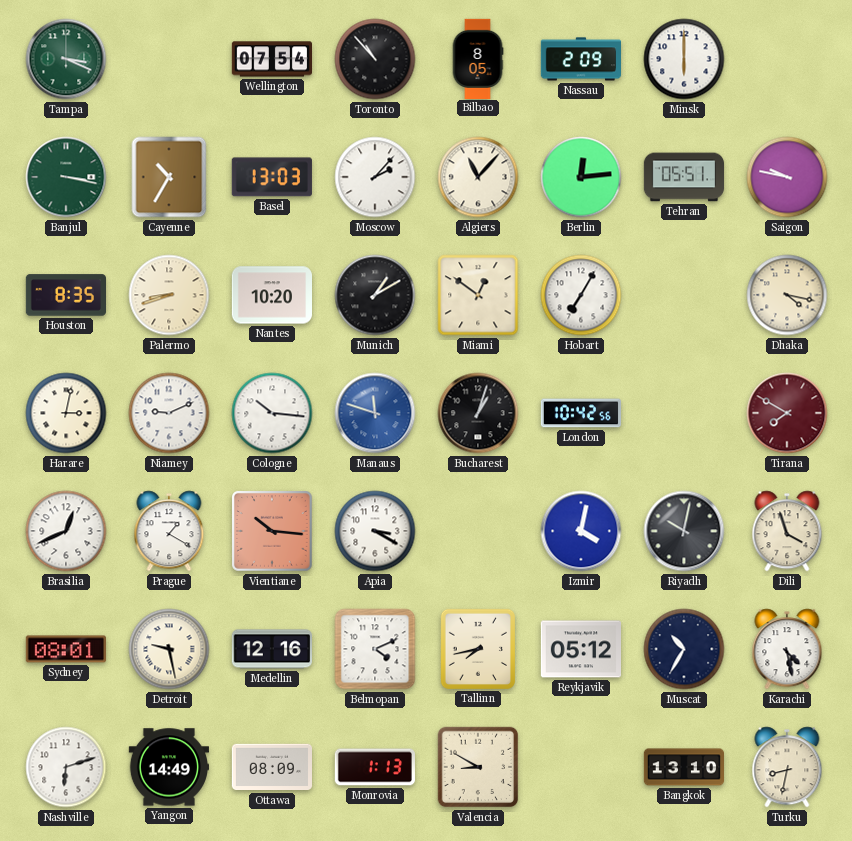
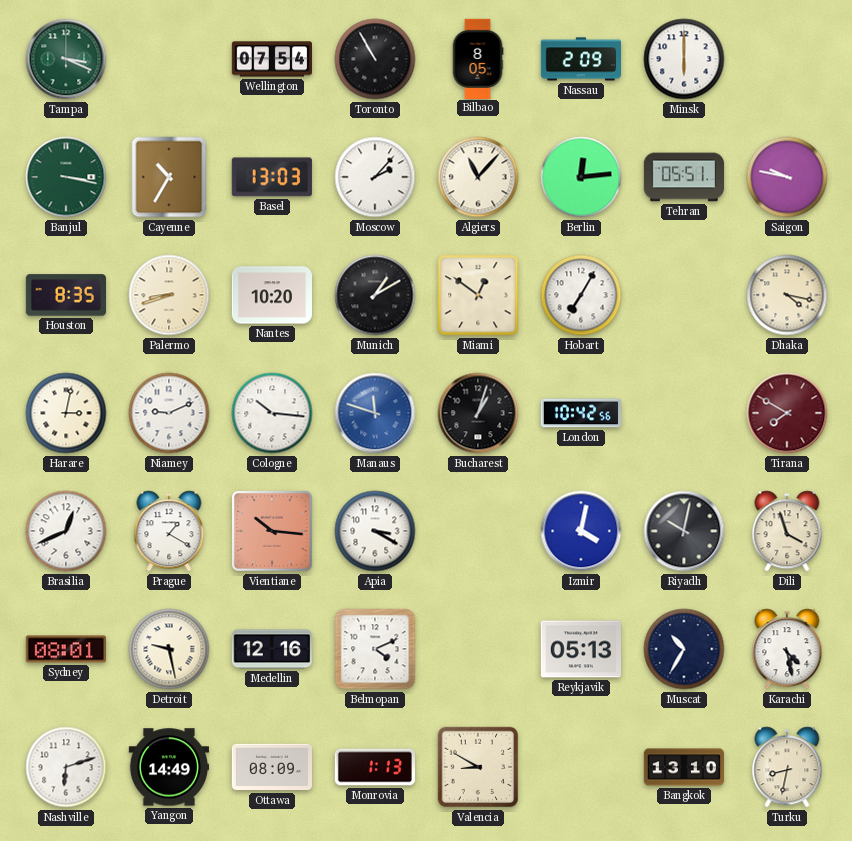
Toronto: 10:53 -> 10:55
Tallinn: 7:43 -> none
Reykjavik: 05:12 -> 05:13
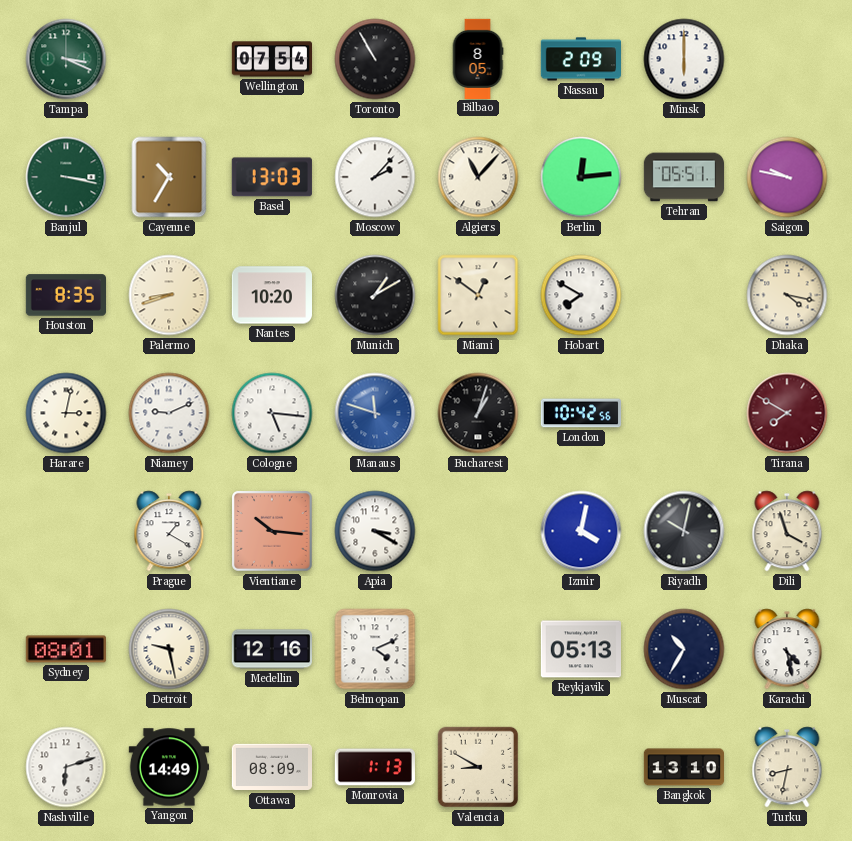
Hobart: 7:05 -> 7:50
Cologne: 10:16 -> 5:16
Brasilia: 12:41 -> none
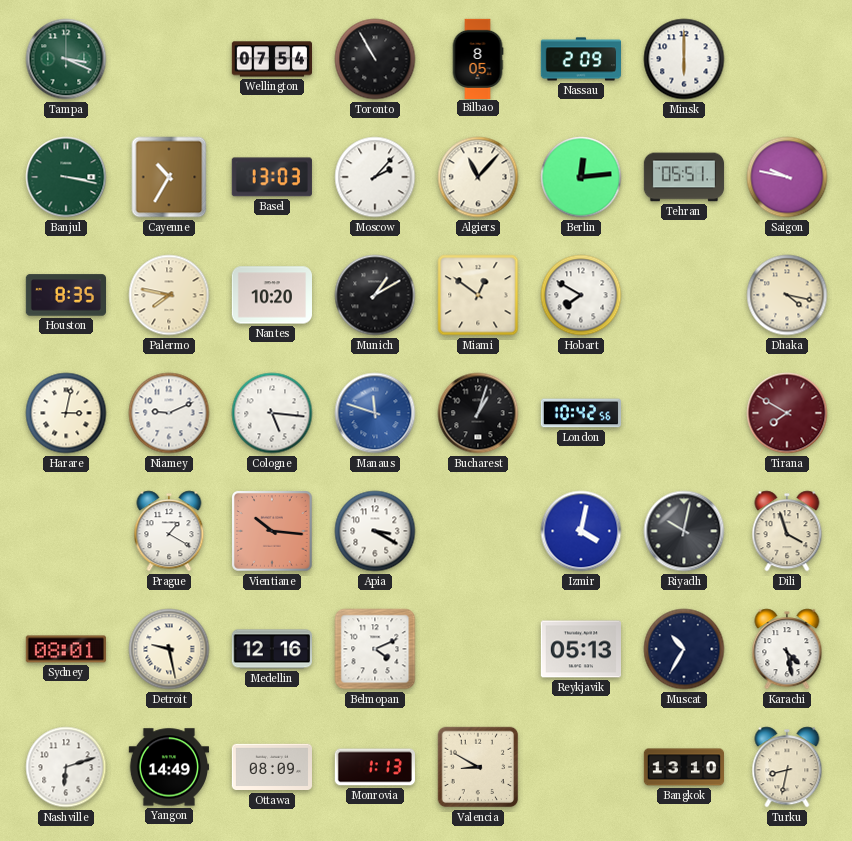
Palermo: 8:42 -> 7:47
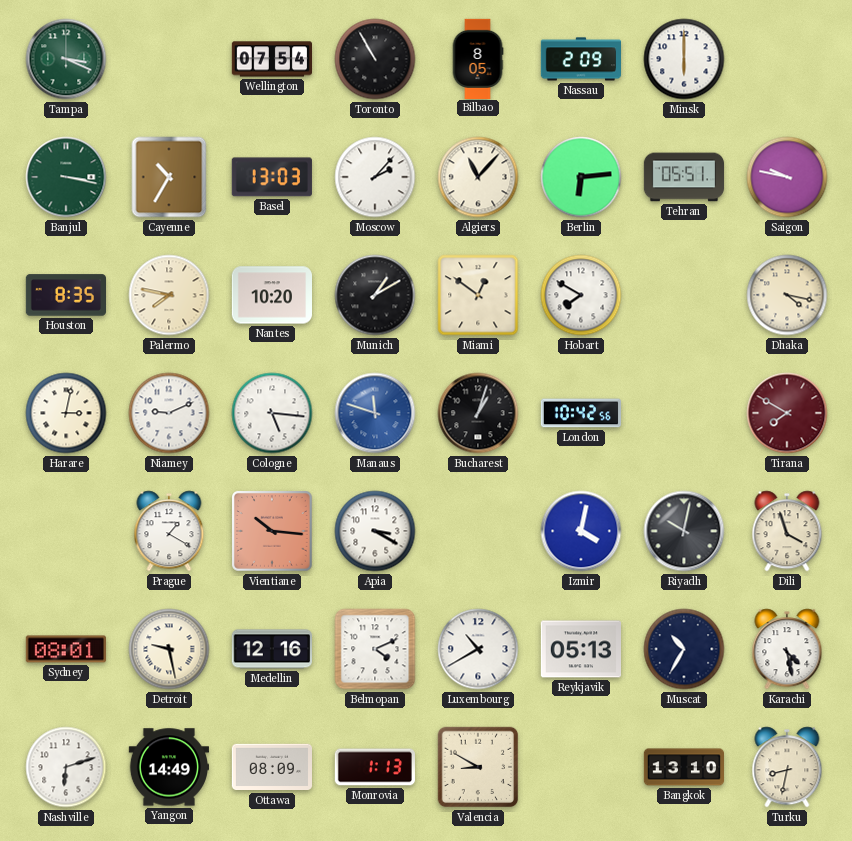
Berlin: 12:14 -> 6:14
Luxembourg: none -> 10:40
